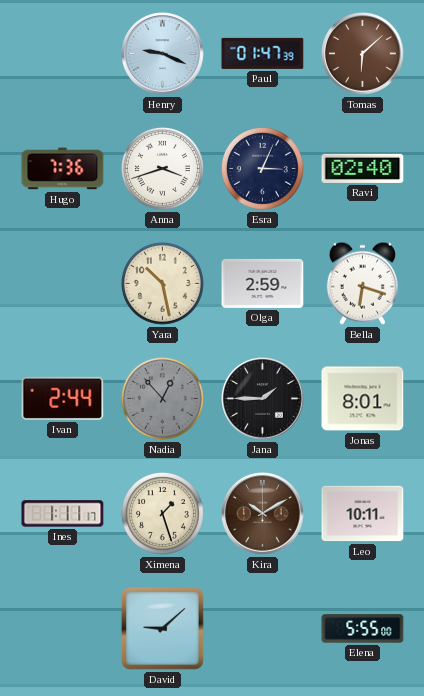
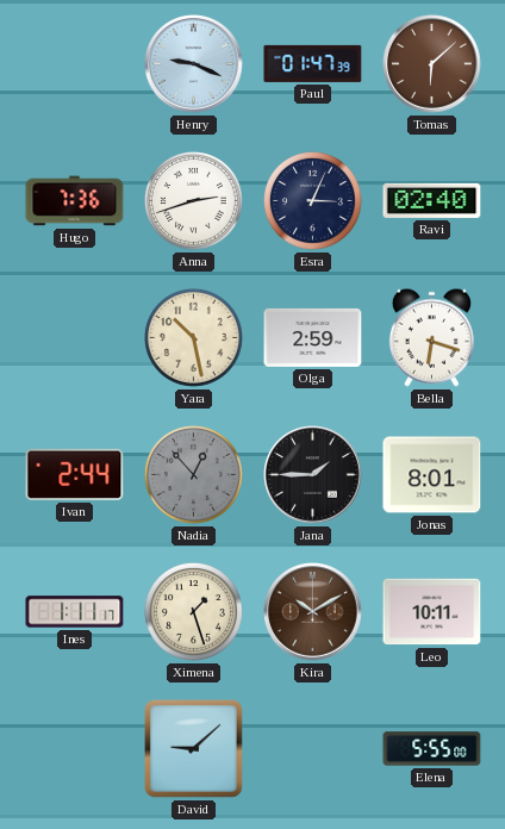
Anna: 3:42 -> 2:42
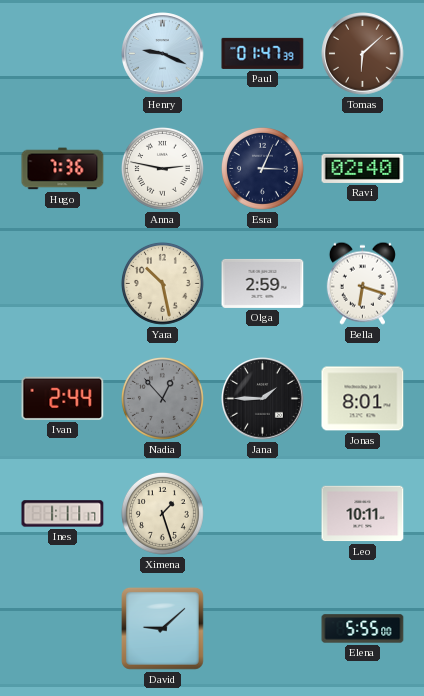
Anna: 2:42 -> 2:47
Kira: 10:10 -> none
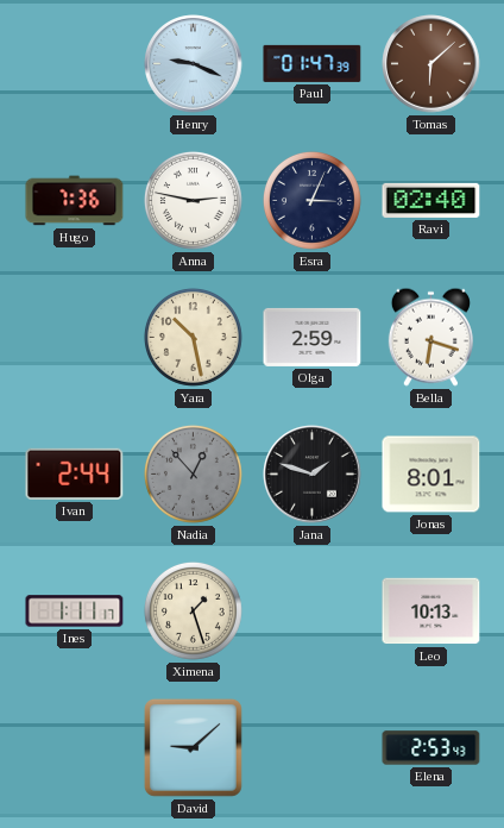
Jana: 1:45 -> 1:48
Leo: 10:11 -> 10:13
Elena: 5:55 -> 2:53
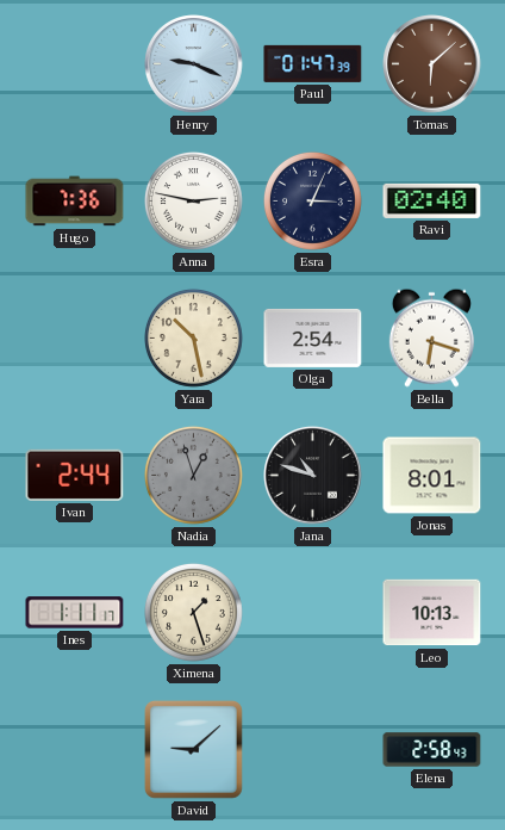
Olga: 2:59 -> 2:54
Nadia: 12:53 -> 12:57
Jana: 1:48 -> 10:48
Elena: 2:53 -> 2:58
